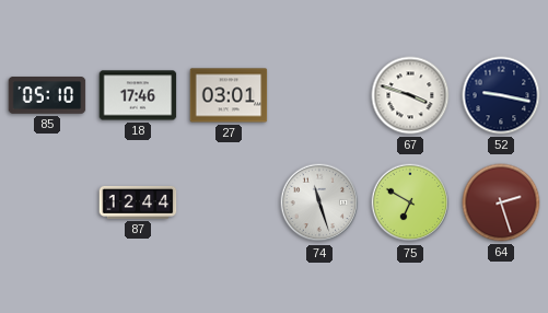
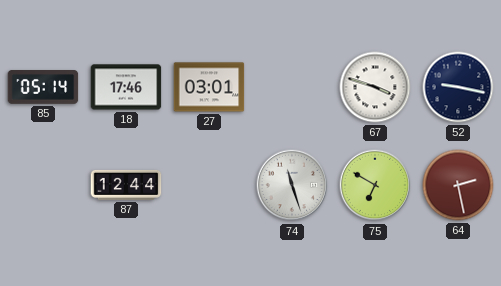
85: 05:10 -> 05:14
64: 2:27 -> 2:28
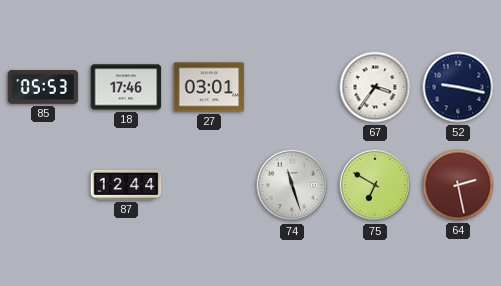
85: 05:14 -> 05:53
67: 3:48 -> 3:36
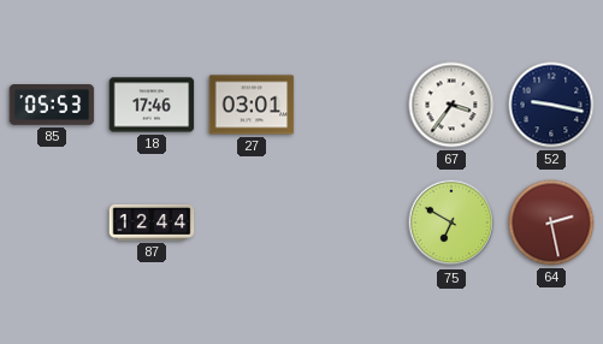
74: 11:27 -> none
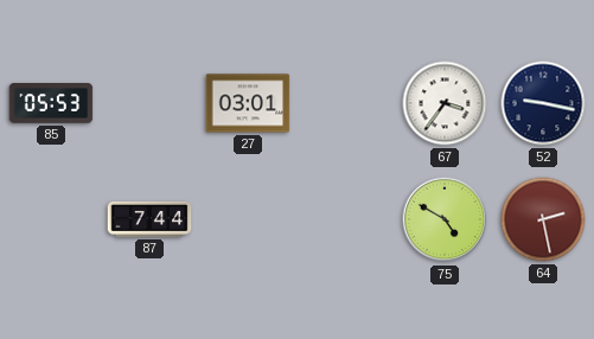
18: 17:46 -> none
87: 12:44 -> 7:44
75: 6:50 -> 4:50
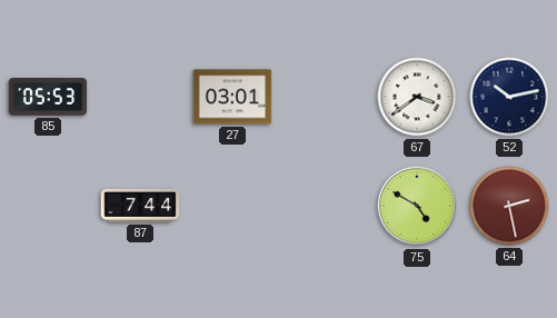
67: 3:36 -> 3:39
52: 9:17 -> 10:13
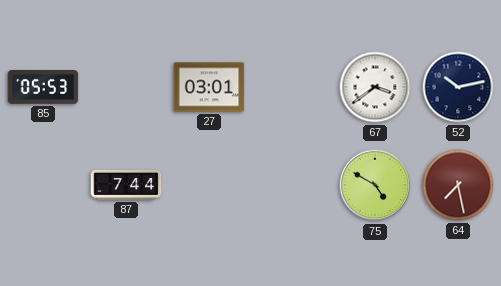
64: 2:28 -> 7:28
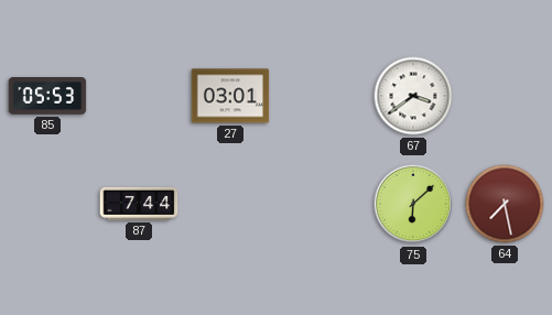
52: 10:13 -> none
75: 4:50 -> 6:08
